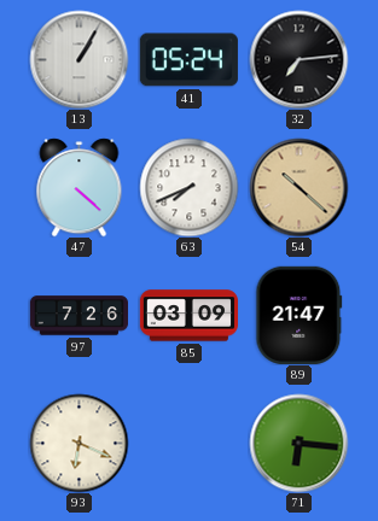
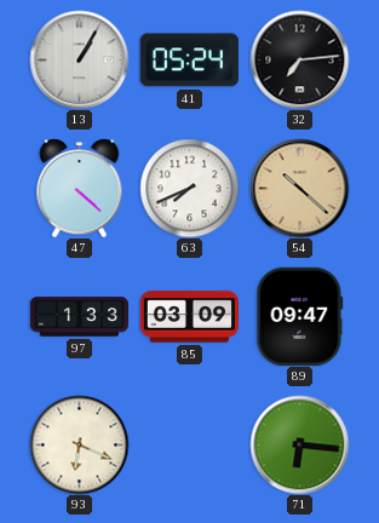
97: 7:26 -> 1:33
89: 21:47 -> 09:47
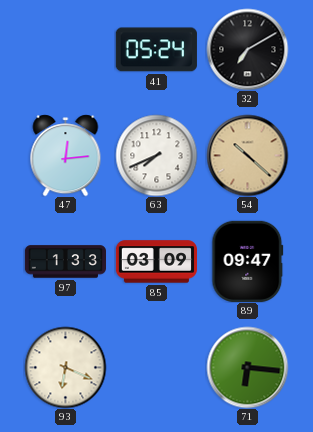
13: 1:05 -> none
32: 7:14 -> 7:10
47: 4:22 -> 12:14
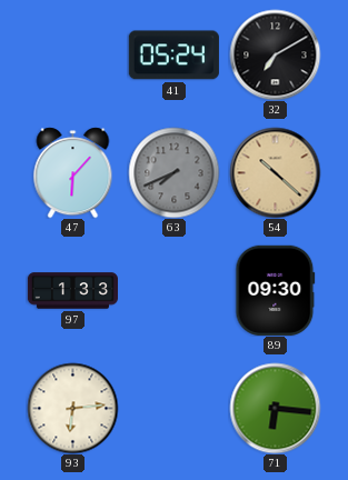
47: 12:14 -> 6:07
63 dial: white -> grey
85: 03:09 -> none
89: 09:47 -> 09:30
93: 6:19 -> 6:14
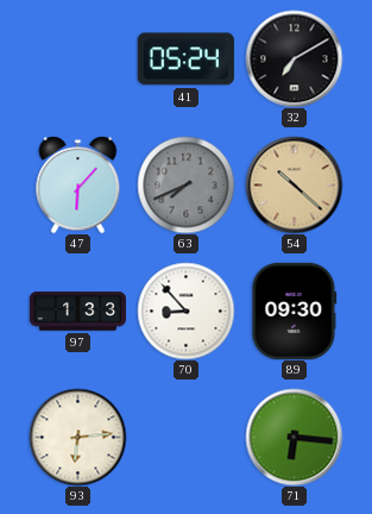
70: none -> 8:53
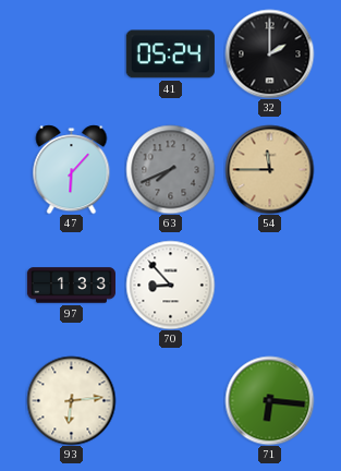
32: 7:10 -> 2:00
54: 10:22 -> 11:45
89: 09:30 -> none
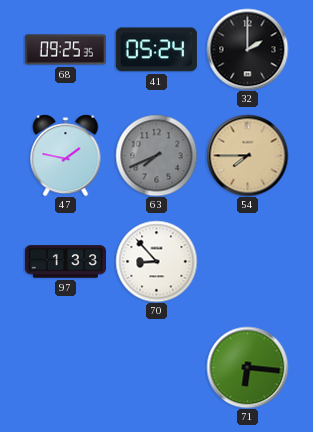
68: none -> 09:25
47: 6:07 -> 1:47
54: 11:45 -> 7:45
93: 6:14 -> none
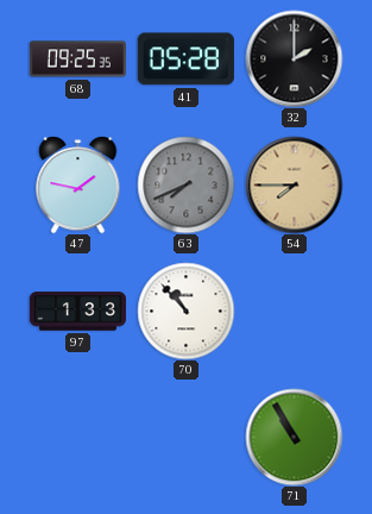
41: 05:24 -> 05:28
70: 8:53 -> 10:53
71: 6:16 -> 10:55
